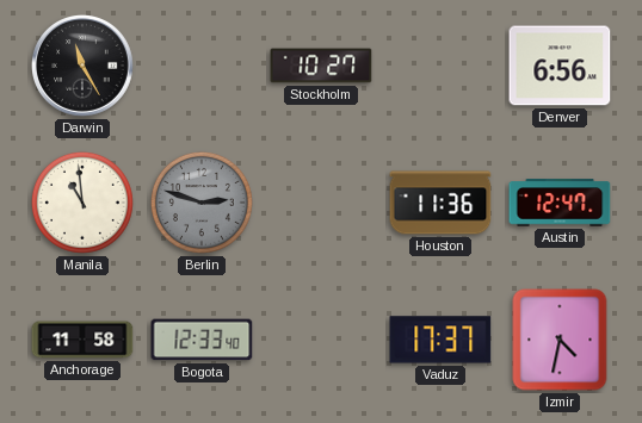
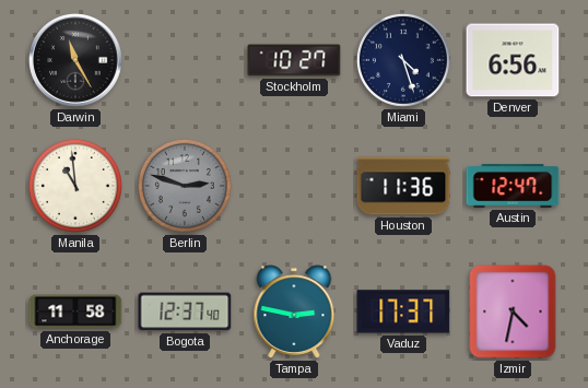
Miami: none -> 4:27
Bogota: 12:33 -> 12:37
Tampa: none -> 2:47
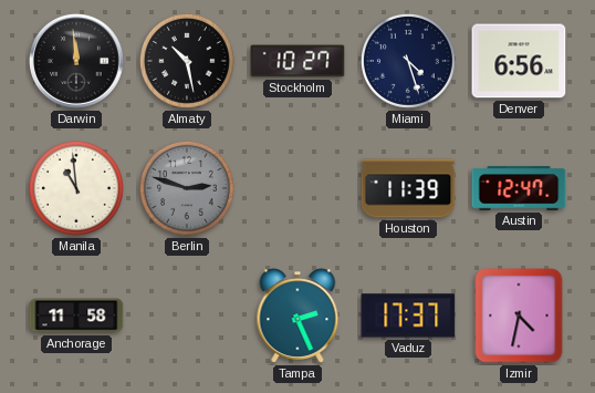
Darwin: 11:25 -> 11:59
Almaty: none -> 10:28
Houston: 11:36 -> 11:39
Bogota: 12:37 -> none
Tampa: 2:47 -> 2:26
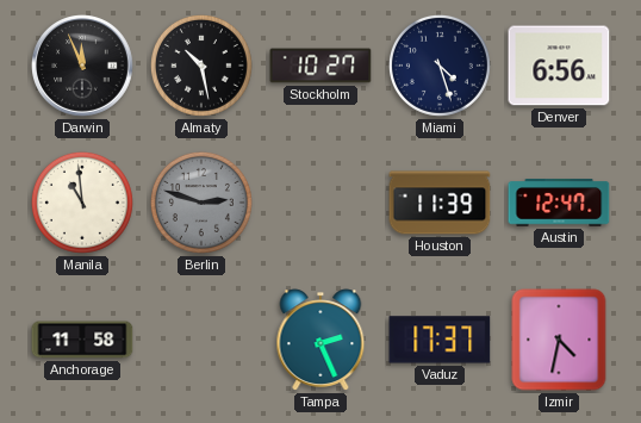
Darwin: 11:59 -> 11:56
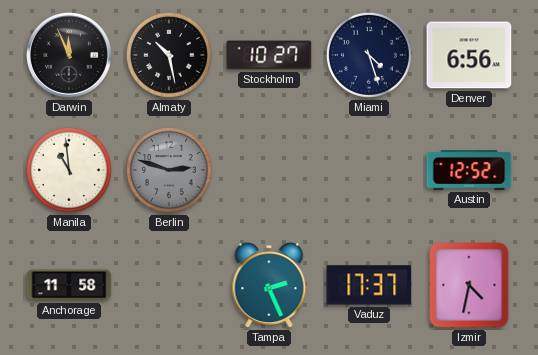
Houston: 11:39 -> none
Austin: 12:47 -> 12:52
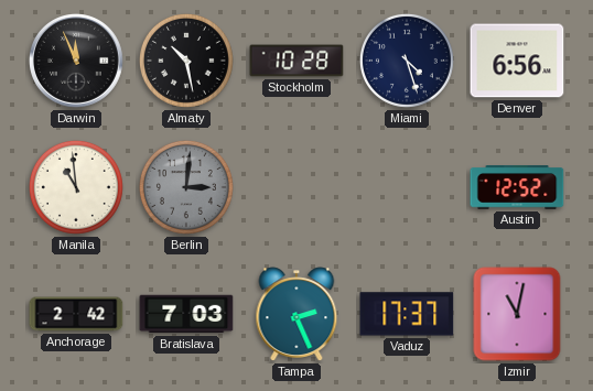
Stockholm: 10:27 -> 10:28
Berlin: 2:48 -> 3:01
Anchorage: 11:58 -> 2:42
Bratislava: none -> 7:03
Izmir: 4:32 -> 11:02
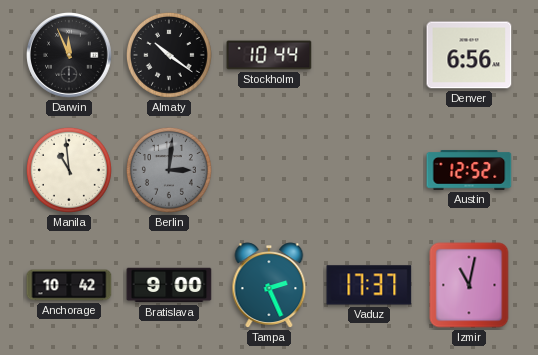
Almaty: 10:28 -> 10:21
Stockholm: 10:28 -> 10:44
Miami: 4:27 -> none
Anchorage: 2:42 -> 10:42
Bratislava: 7:03 -> 9:00
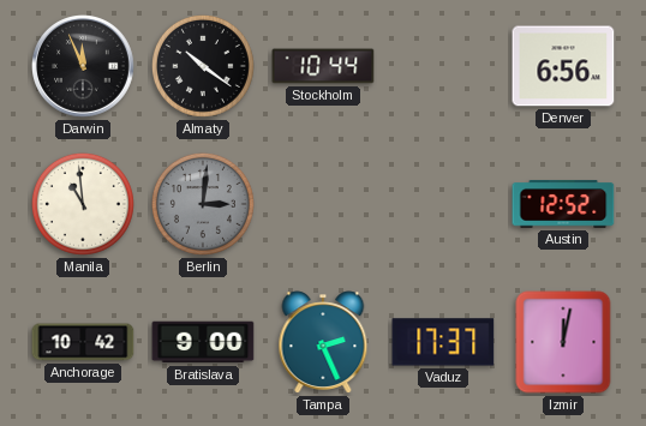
Izmir: 11:02 -> 12:02
